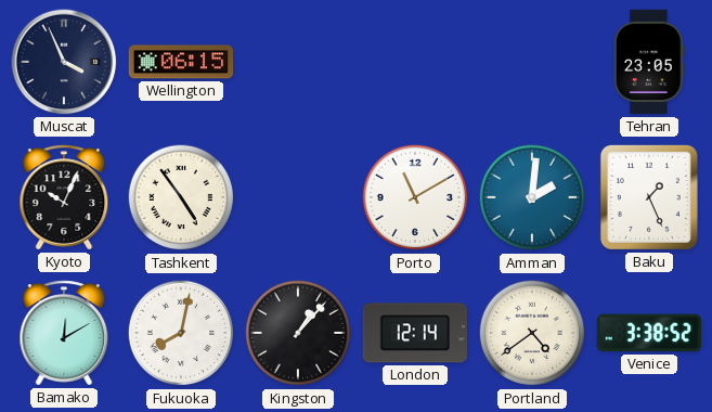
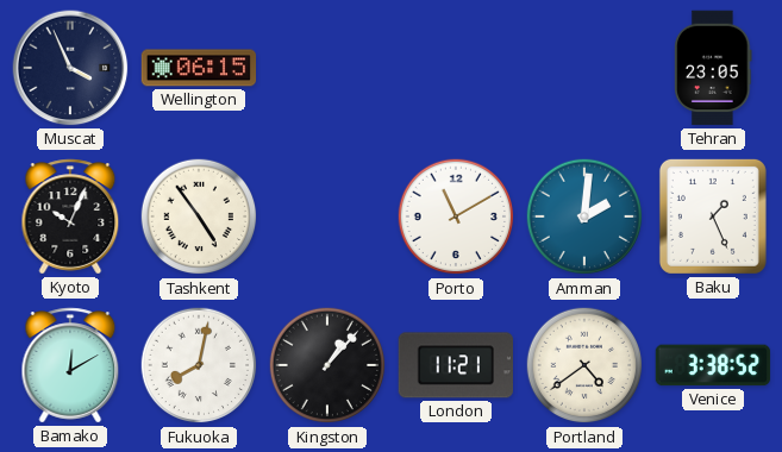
London: 12:14 -> 11:21
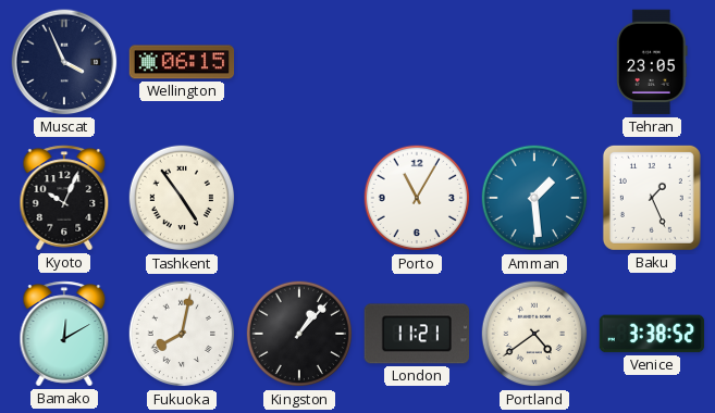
Porto: 11:10 -> 11:05
Amman: 2:01 -> 1:29
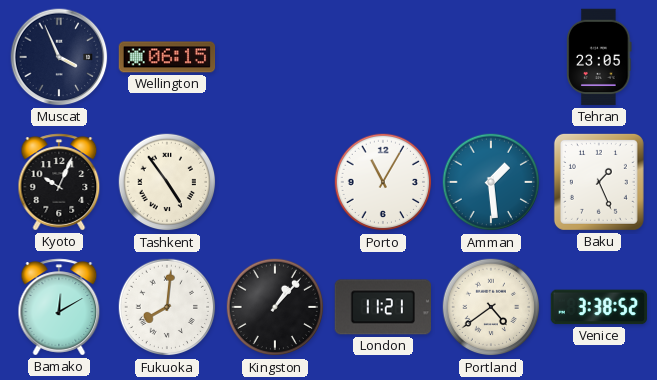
Fukuoka: 8:02 -> 8:01
